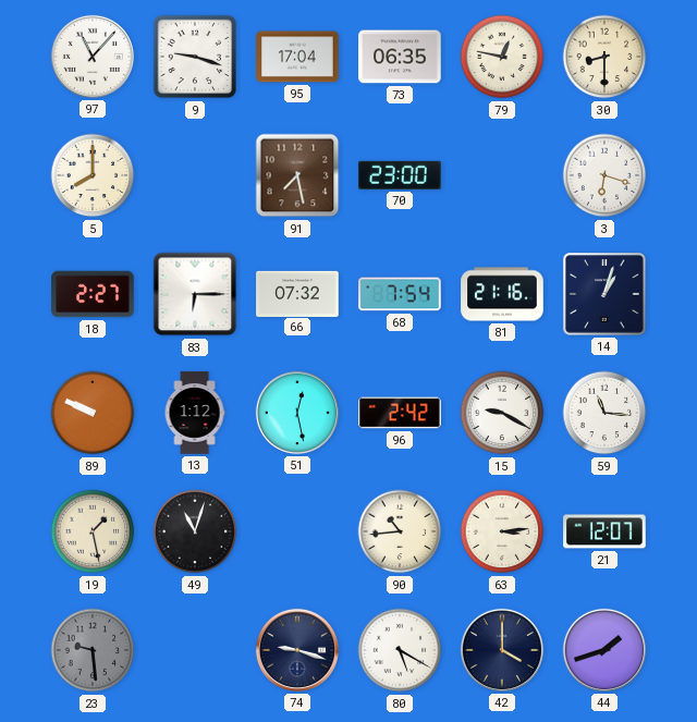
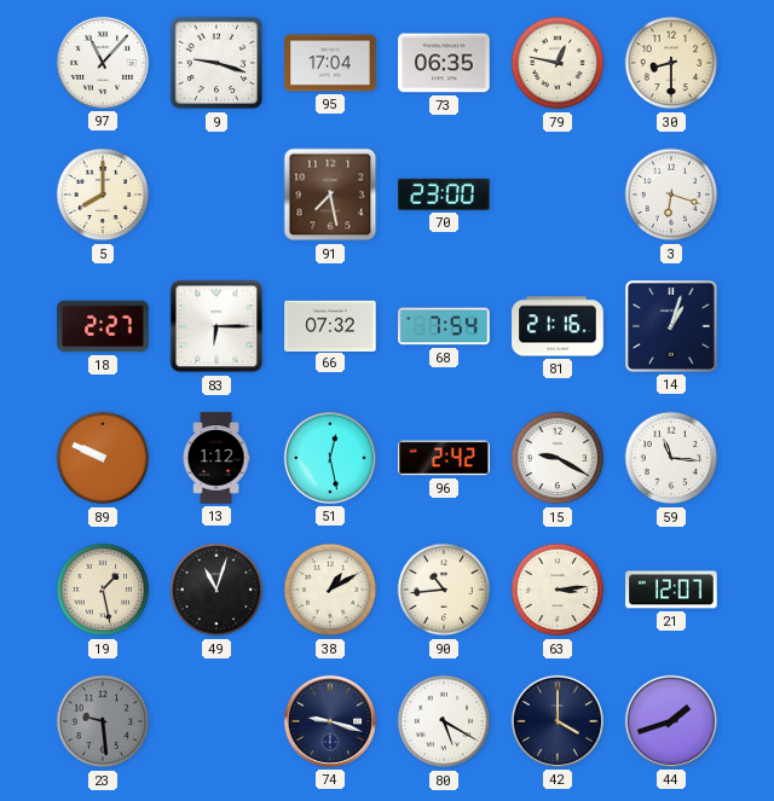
38: none -> 1:10
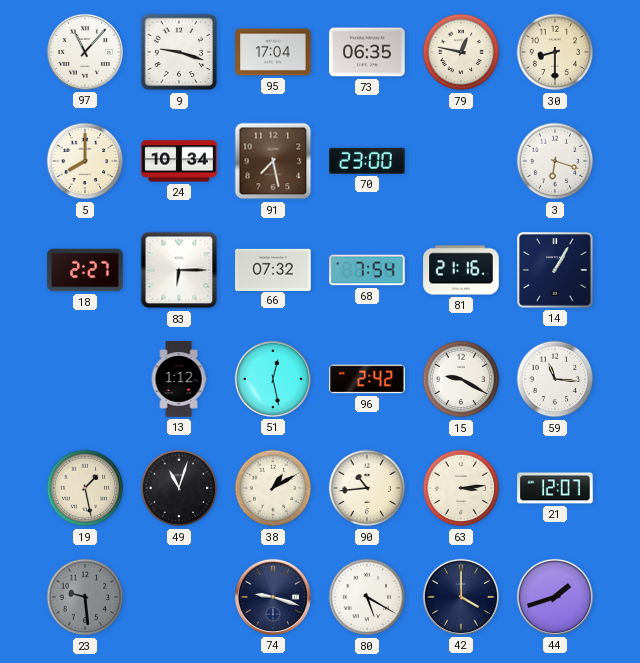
24: none -> 10:34
14: 1:03 -> 1:05
89: 9:49 -> none
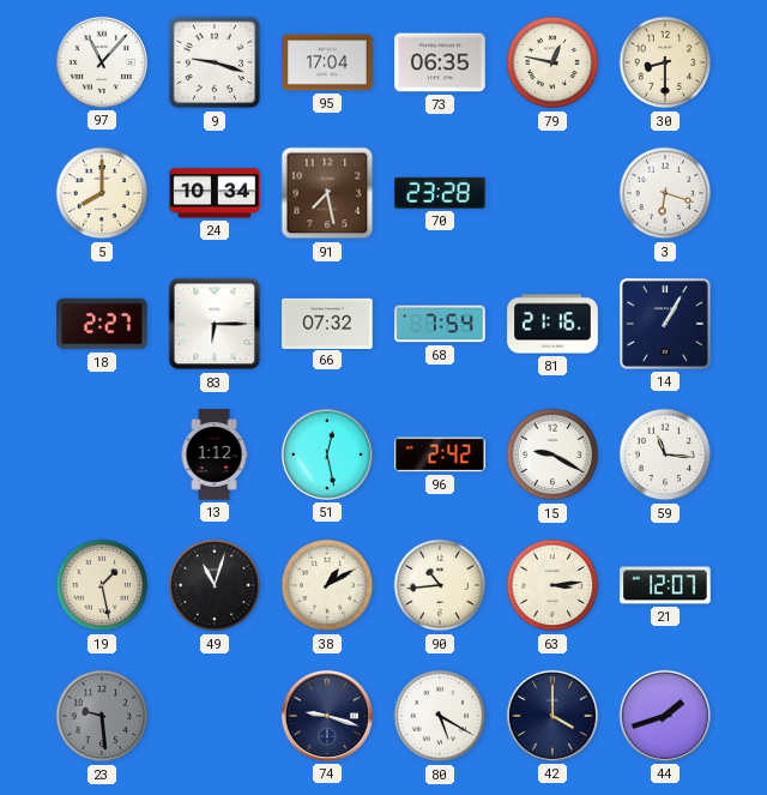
70: 23:00 -> 23:28
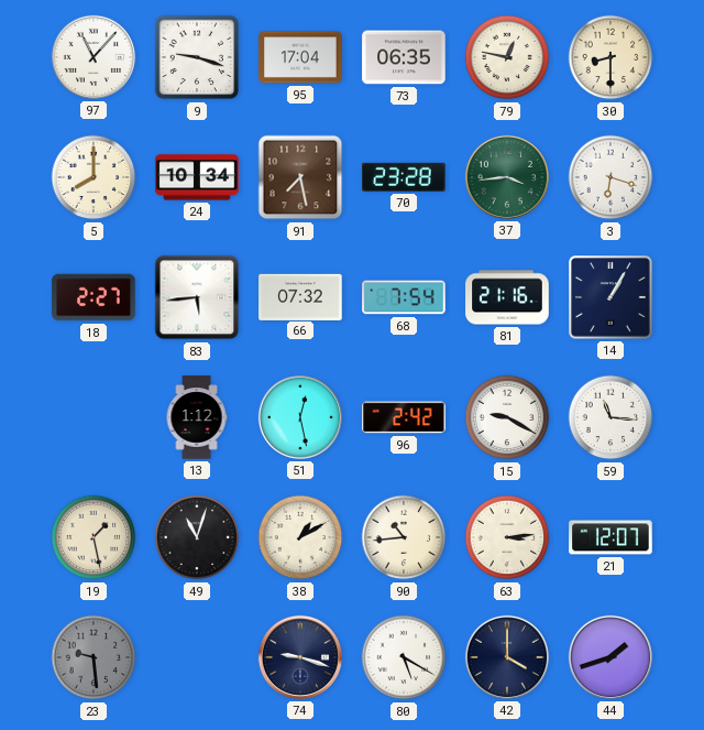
37: none -> 3:44
83: 6:15 -> 5:44
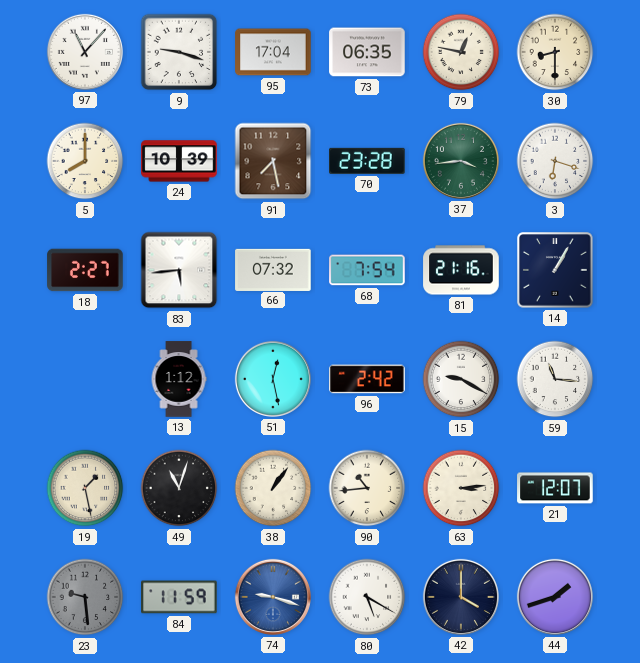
24: 10:34 -> 10:39
38: 1:10 -> 1:06
84: none -> 11:59
74 dial: navy -> blue
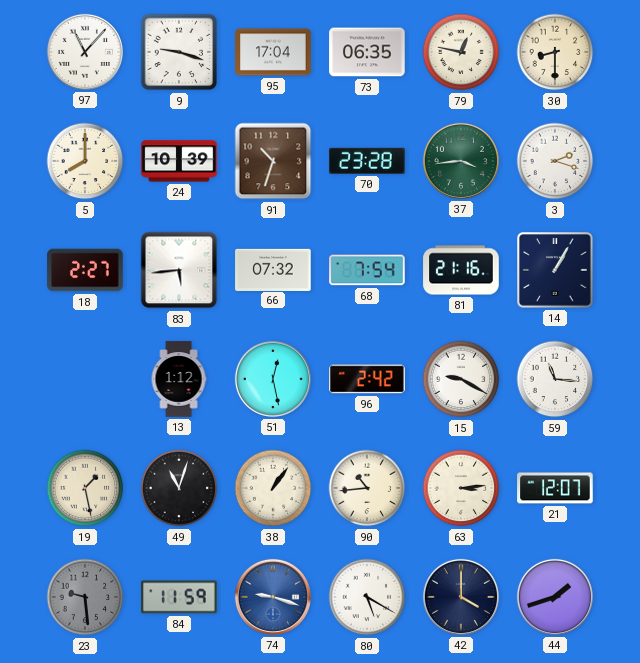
91: 7:28 -> 10:33
3: 6:18 -> 2:18
